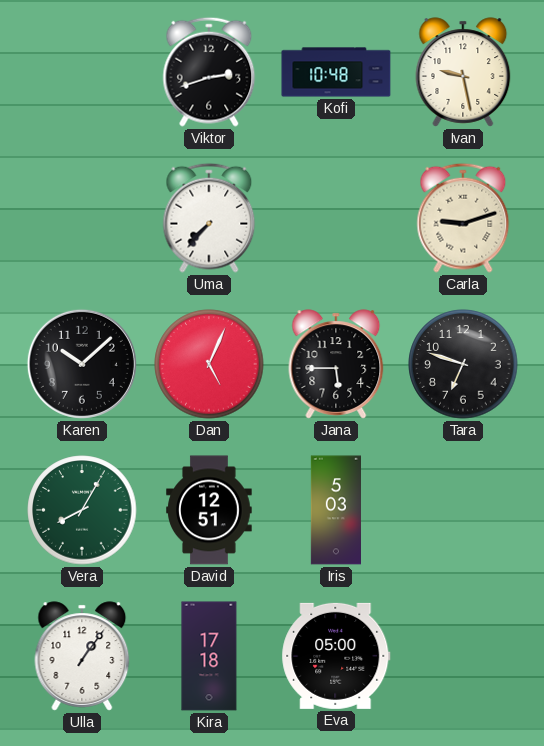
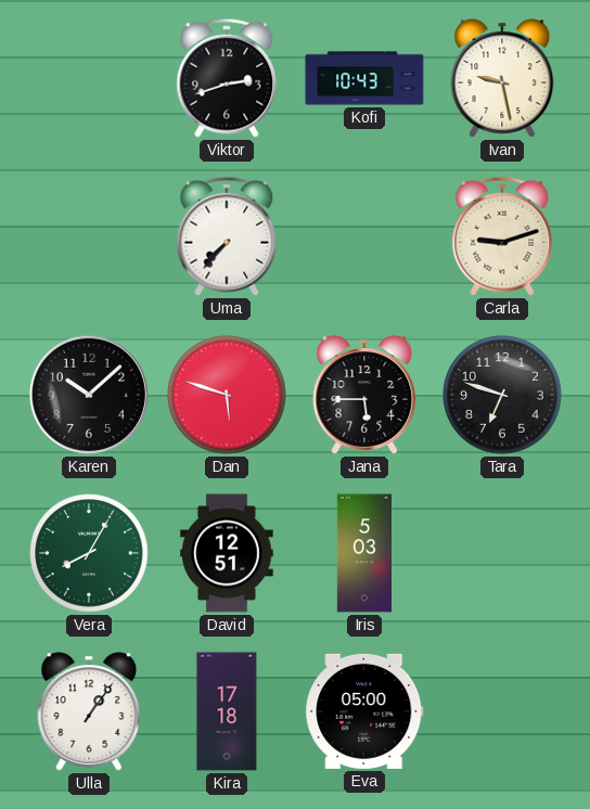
Kofi: 10:48 -> 10:43
Dan: 5:04 -> 5:48
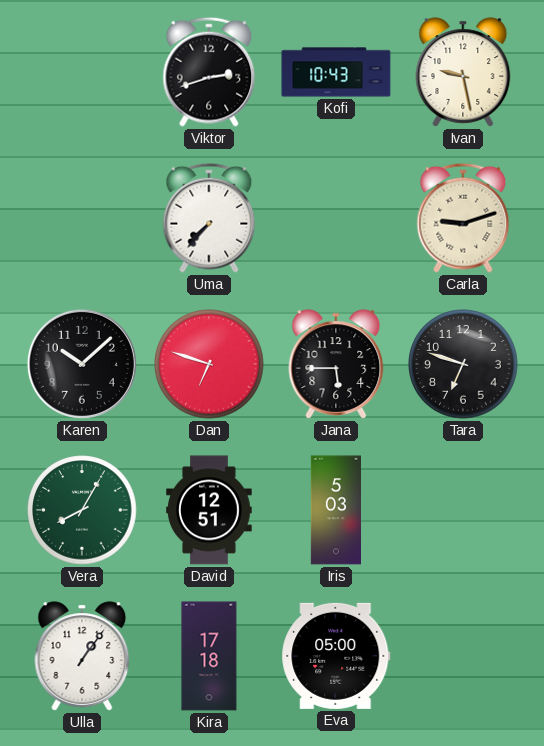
Dan: 5:48 -> 6:48
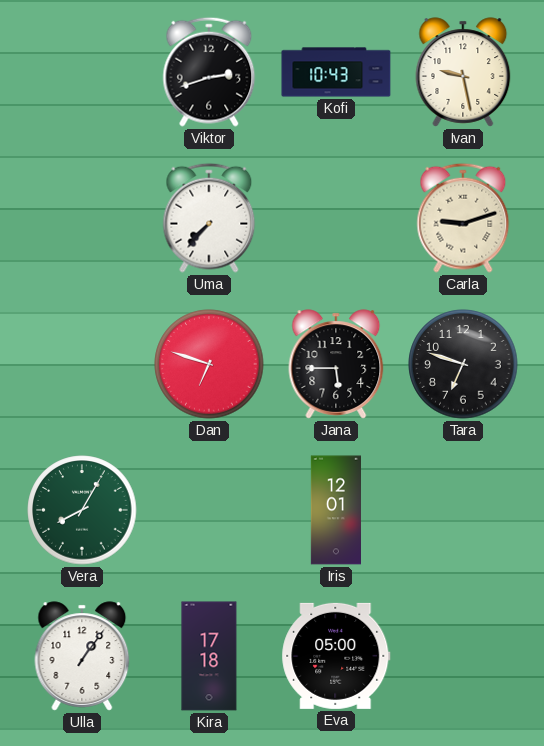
Karen: 10:08 -> none
David: 12:51 -> none
Iris: 5:03 -> 12:01
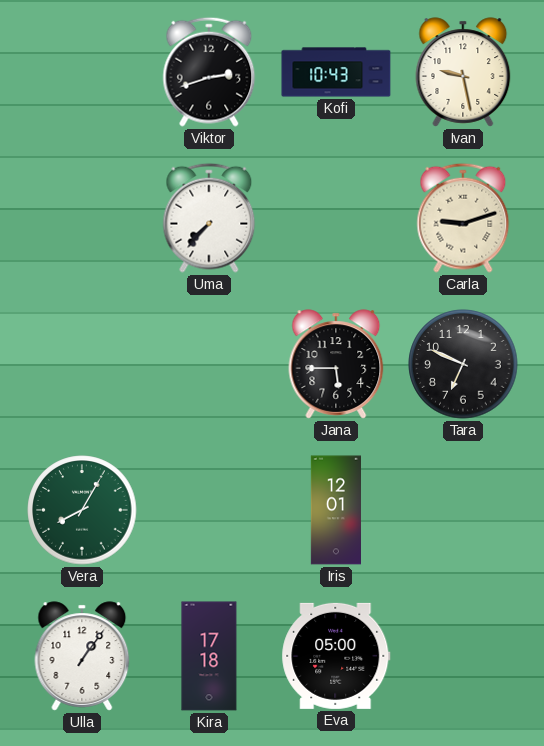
Dan: 6:48 -> none
Tara: 6:48 -> 6:49
